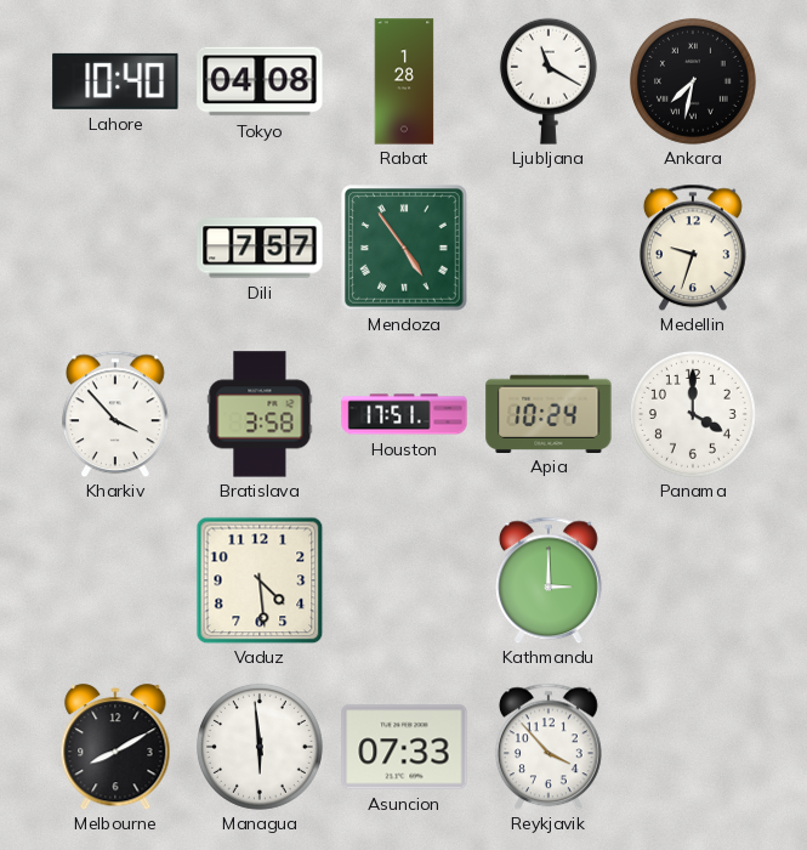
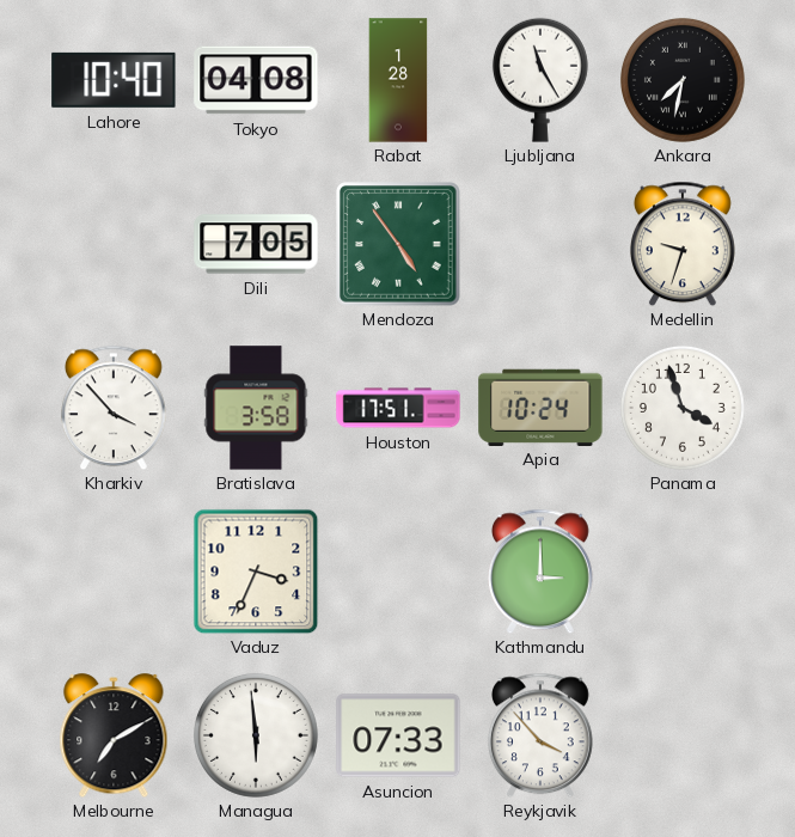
Ljubljana: 11:20 -> 11:25
Dili: 7:57 -> 7:05
Panama: 4:00 -> 3:57
Vaduz: 4:29 -> 3:34
Melbourne: 8:10 -> 7:10
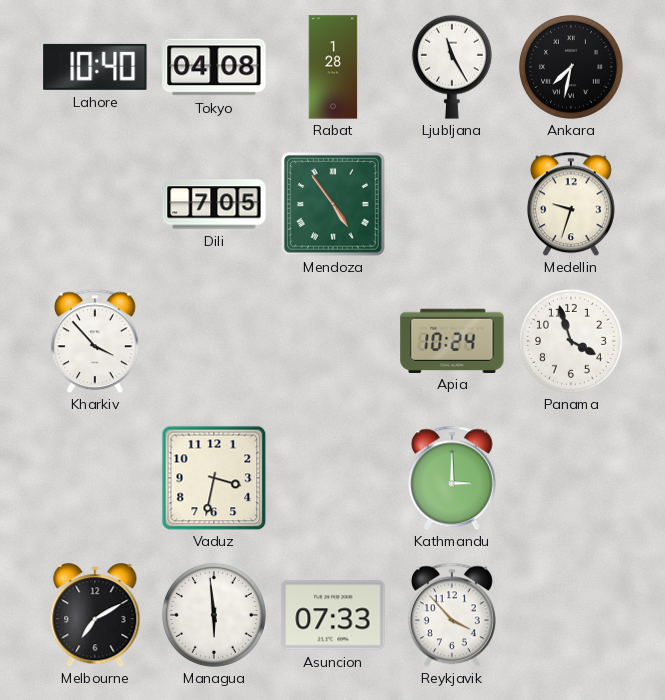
Bratislava: 3:58 -> none
Houston: 17:51 -> none
Vaduz: 3:34 -> 3:32
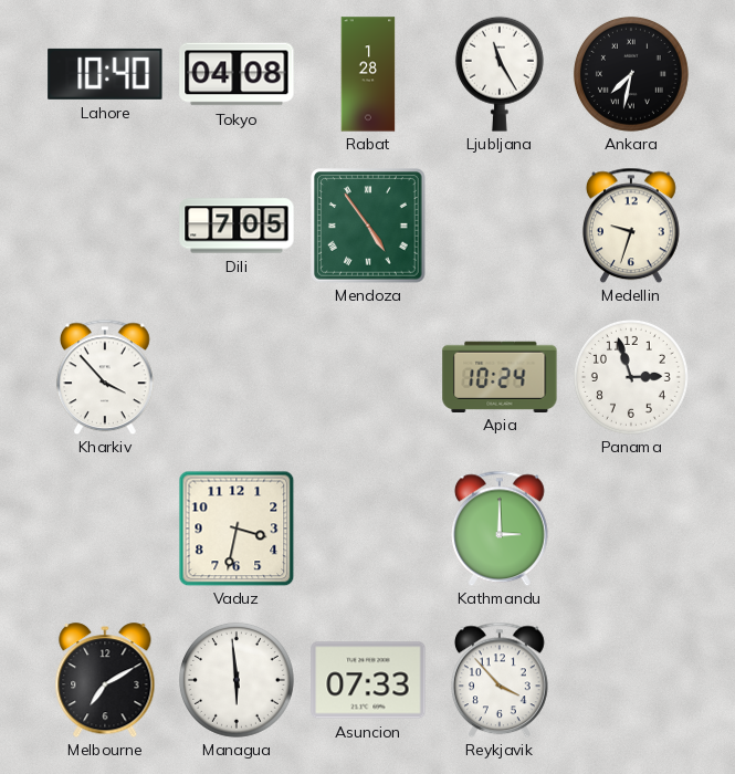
Panama: 3:57 -> 2:57
